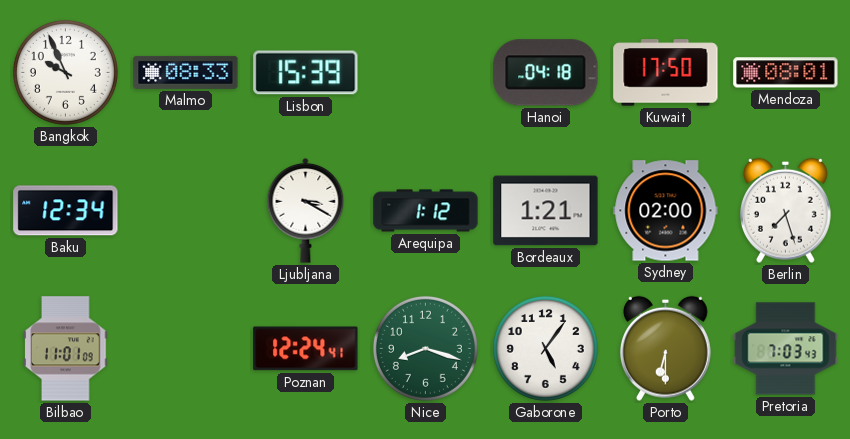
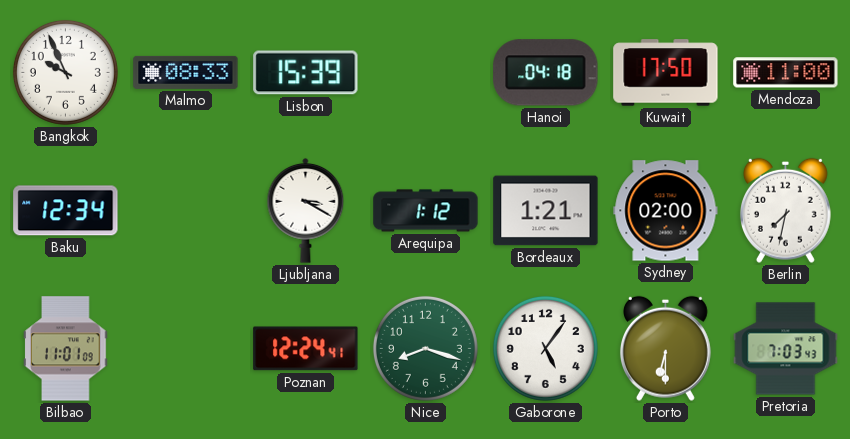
Mendoza: 08:01 -> 11:00
Berlin: 7:27 -> 7:32
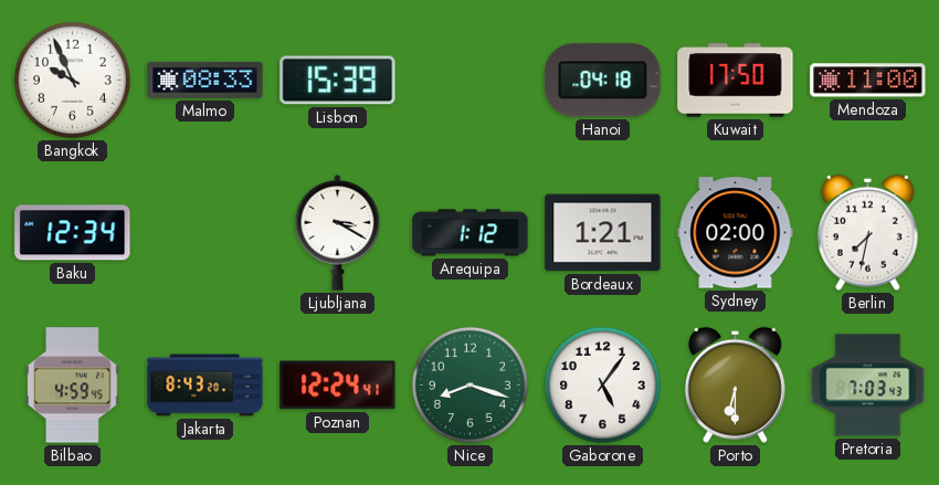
Bilbao: 11:01 -> 4:59
Jakarta: none -> 8:43
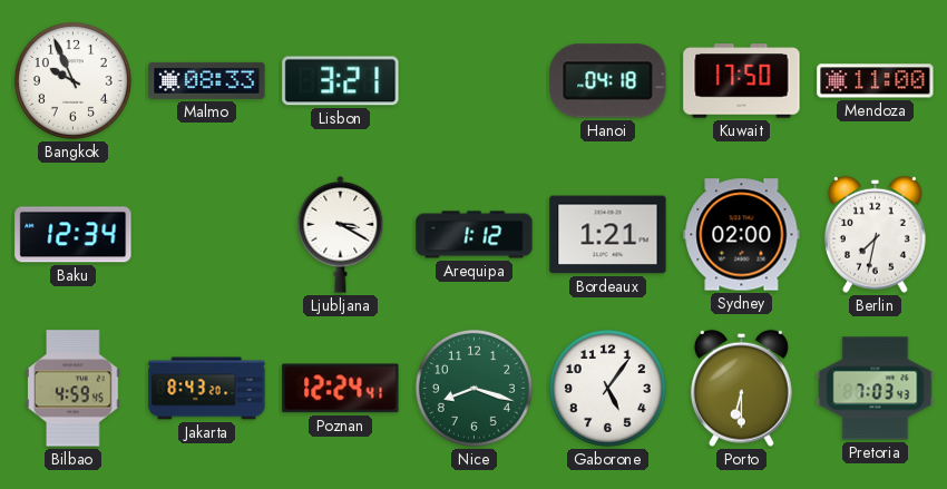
Lisbon: 15:39 -> 3:21
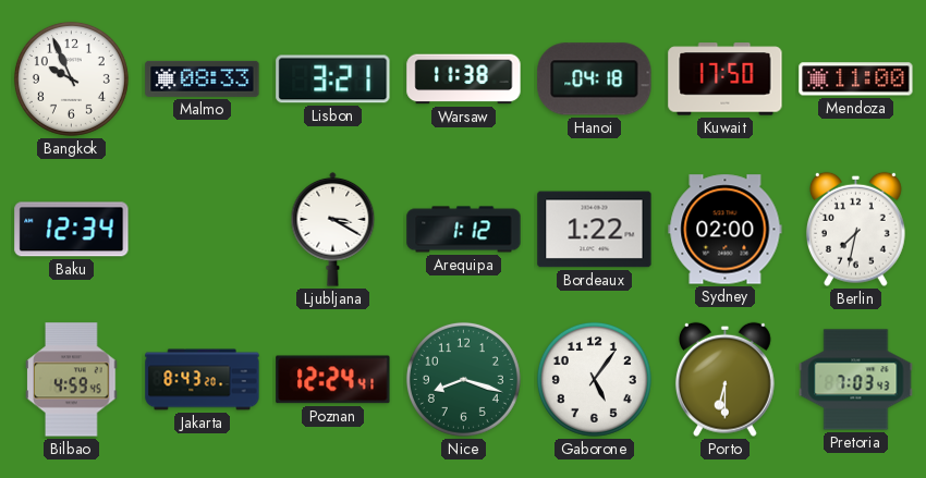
Warsaw: none -> 11:38
Bordeaux: 1:21 -> 1:22
